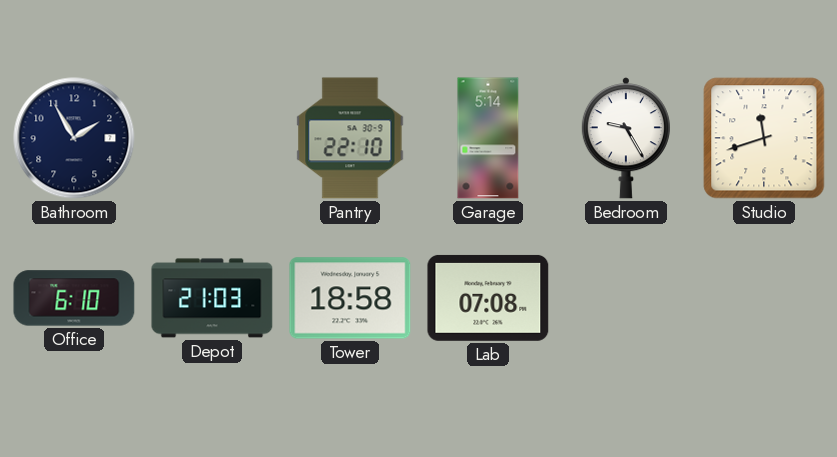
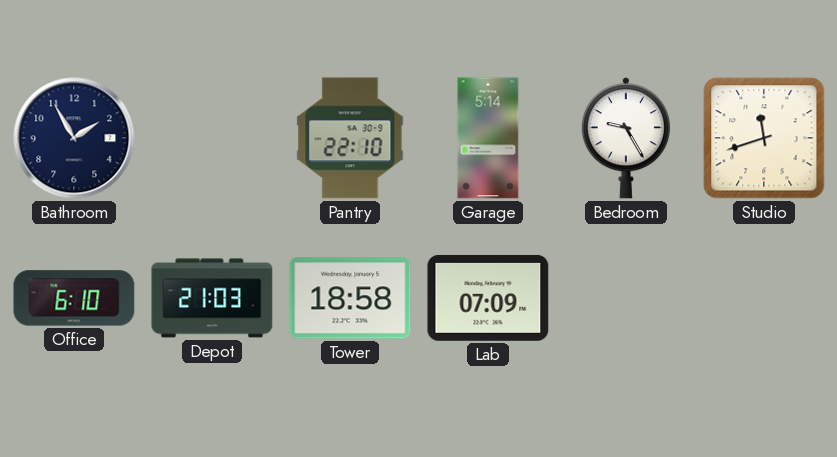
Lab: 07:08 -> 07:09
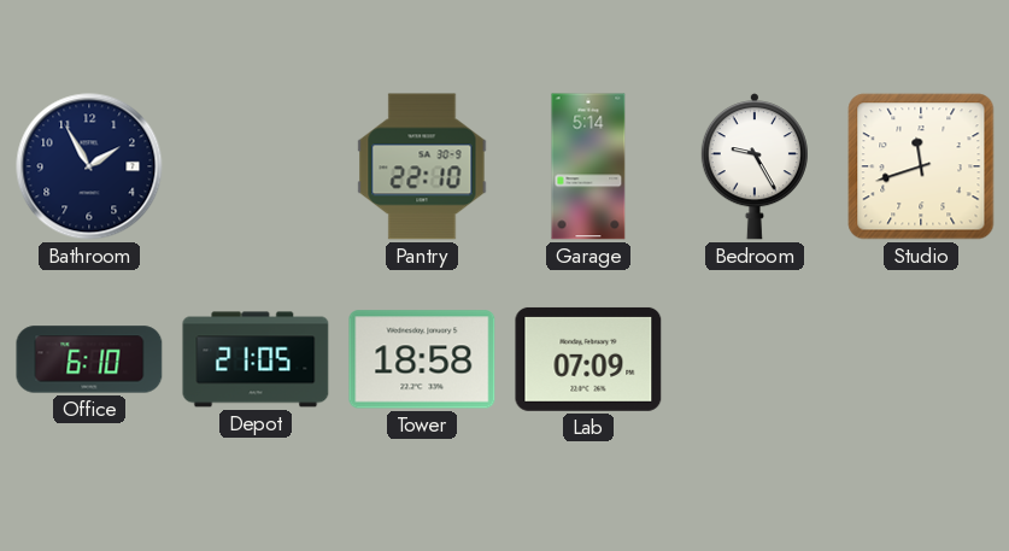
Depot: 21:03 -> 21:05
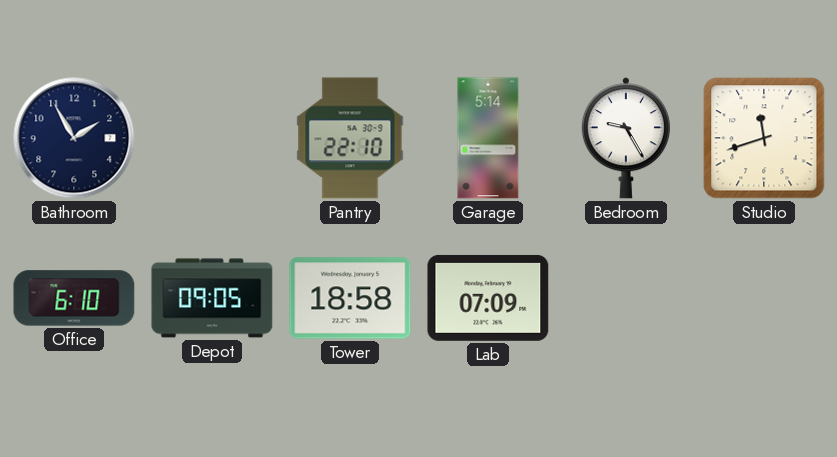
Depot: 21:05 -> 09:05
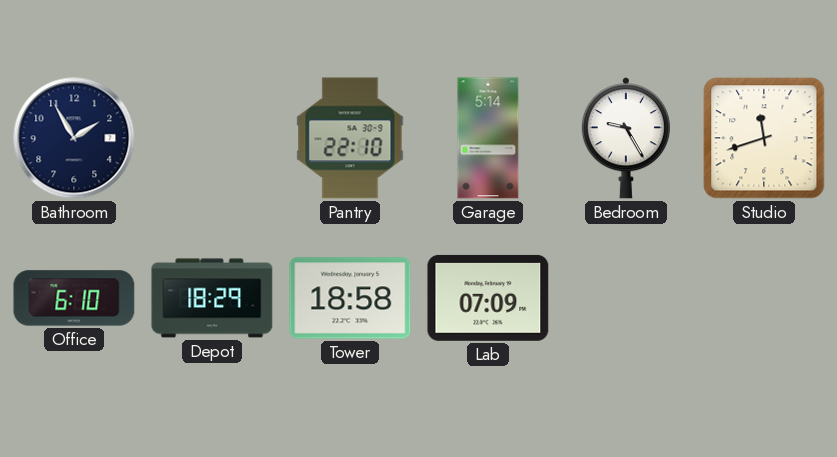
Depot: 09:05 -> 18:29
